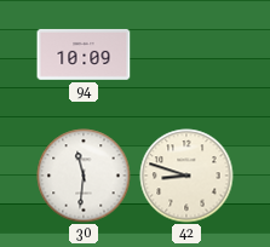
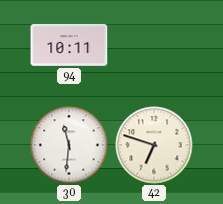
94: 10:09 -> 10:11
42: 8:48 -> 6:48
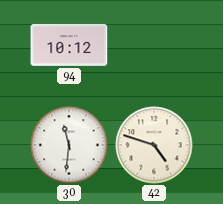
94: 10:11 -> 10:12
42: 6:48 -> 4:48
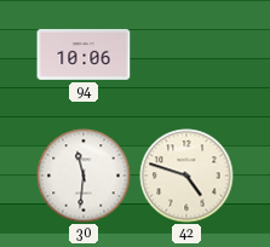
94: 10:12 -> 10:06
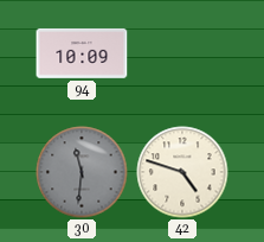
94: 10:06 -> 10:09
30 dial: white -> grey
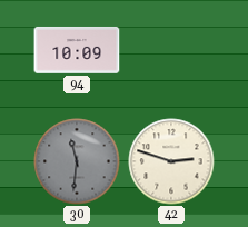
42: 4:48 -> 2:48
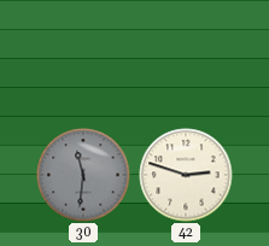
94: 10:09 -> none
